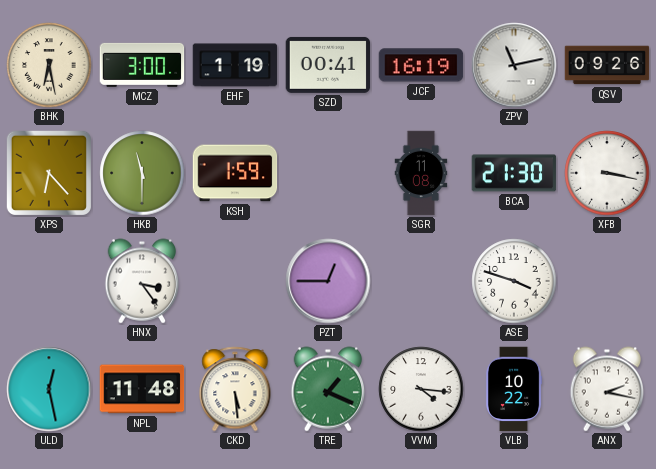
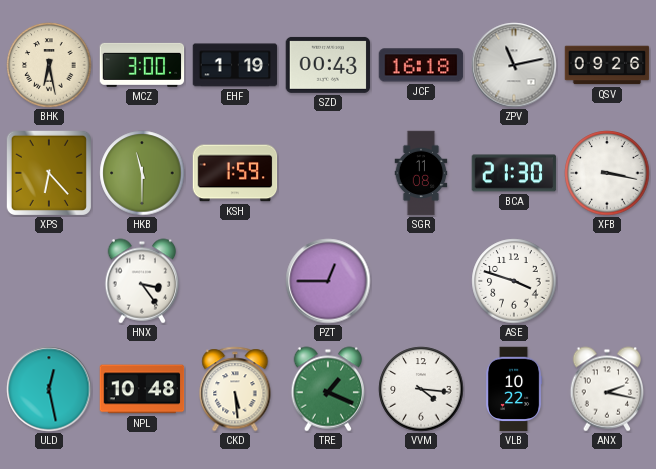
SZD: 00:41 -> 00:43
JCF: 16:19 -> 16:18
NPL: 11:48 -> 10:48
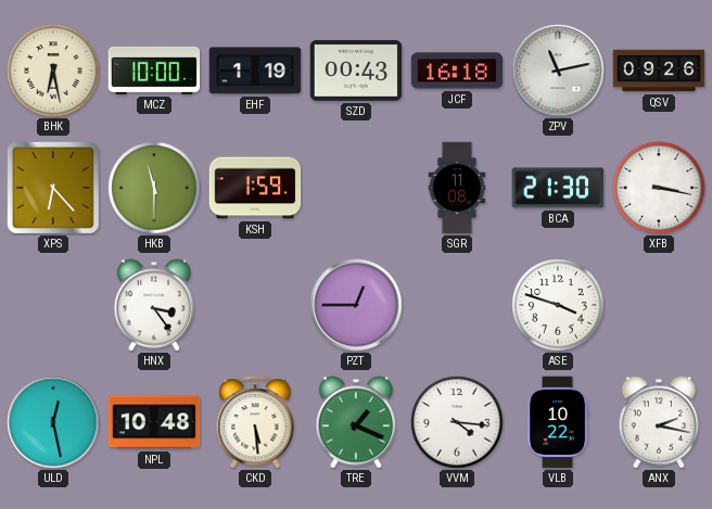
MCZ: 3:00 -> 10:00
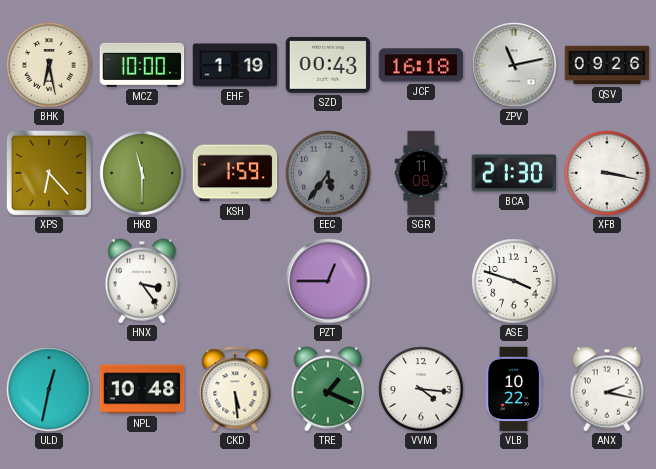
EEC: none -> 5:36
ULD: 12:28 -> 12:32
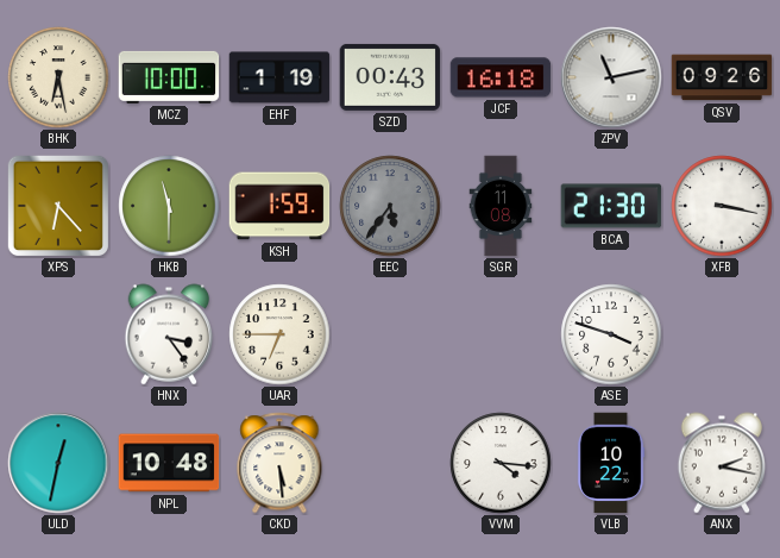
UAR: none -> 6:45
PZT: 12:45 -> none
TRE: 1:19 -> none
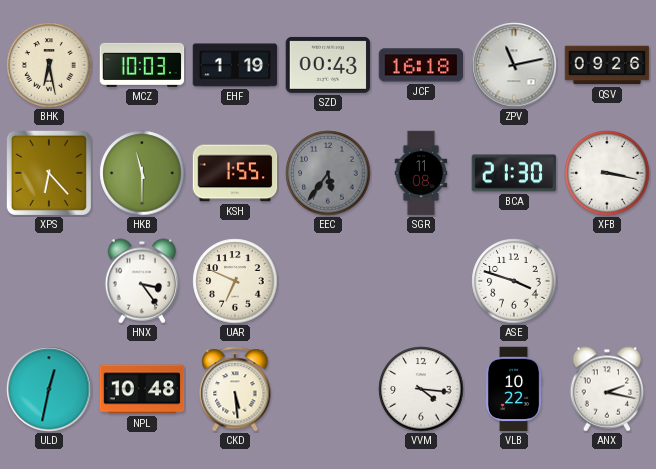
MCZ: 10:00 -> 10:03
KSH: 1:59 -> 1:55
UAR: 6:45 -> 6:49
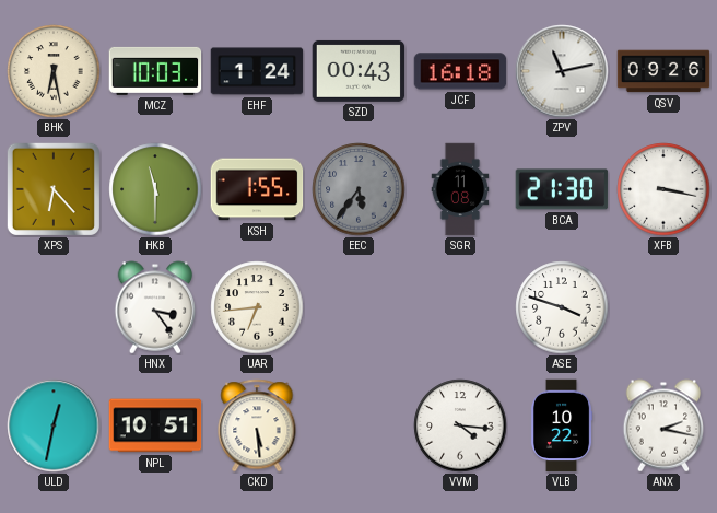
EHF: 1:19 -> 1:24
UAR: 6:49 -> 6:44
NPL: 10:48 -> 10:51
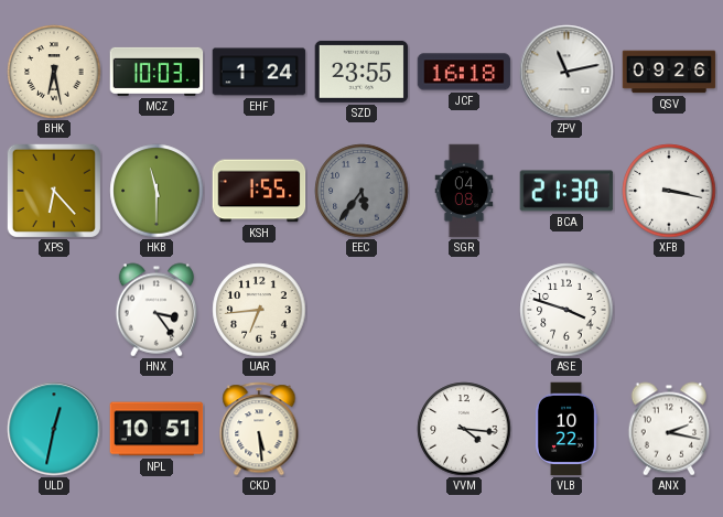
SZD: 00:43 -> 23:55
SGR: 11:08 -> 04:08
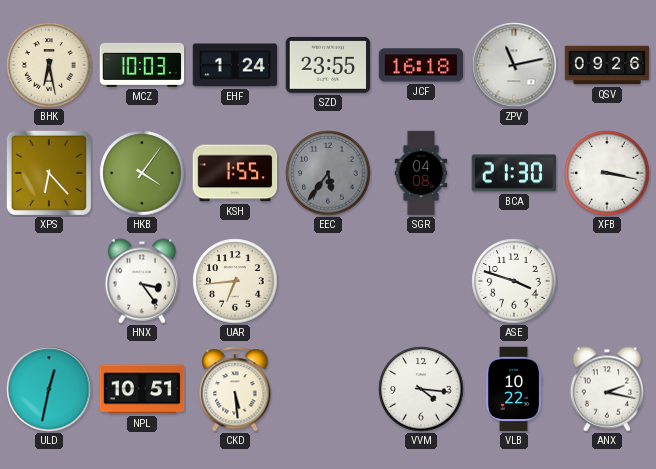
HKB: 11:30 -> 4:06
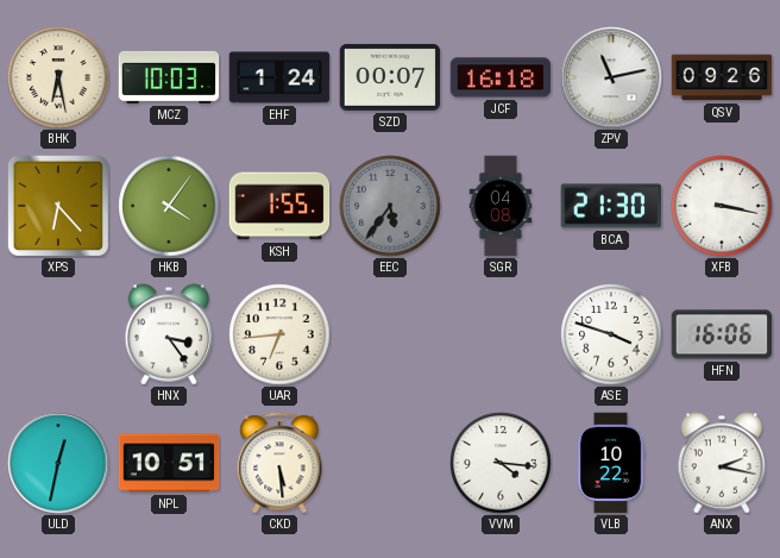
SZD: 23:55 -> 00:07
HFN: none -> 16:06
